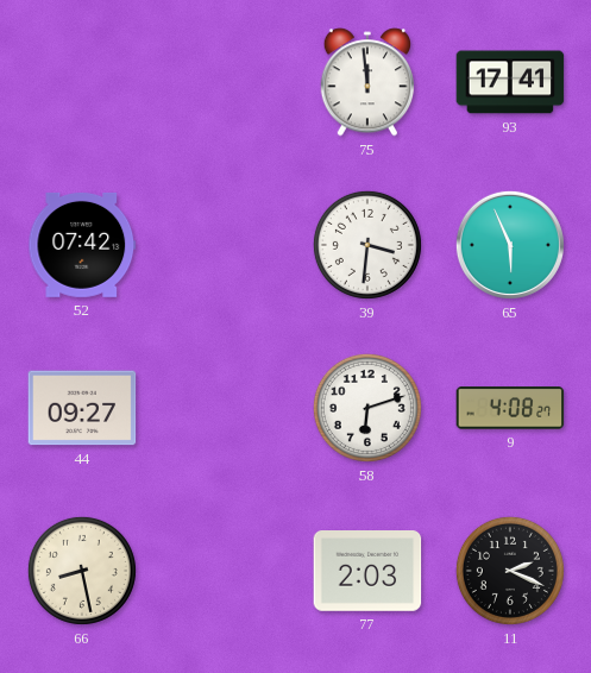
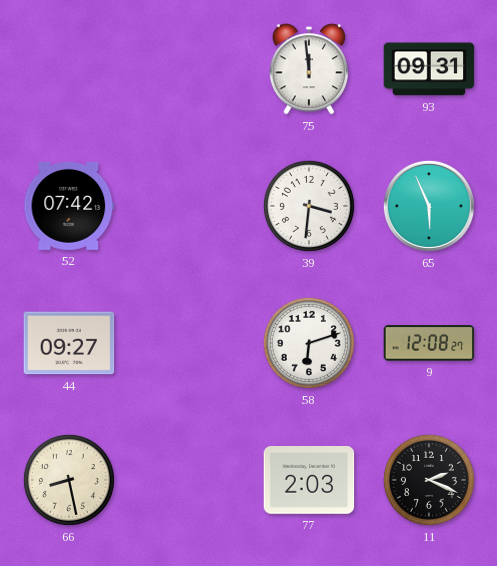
93: 17:41 -> 09:31
9: 4:08 -> 12:08
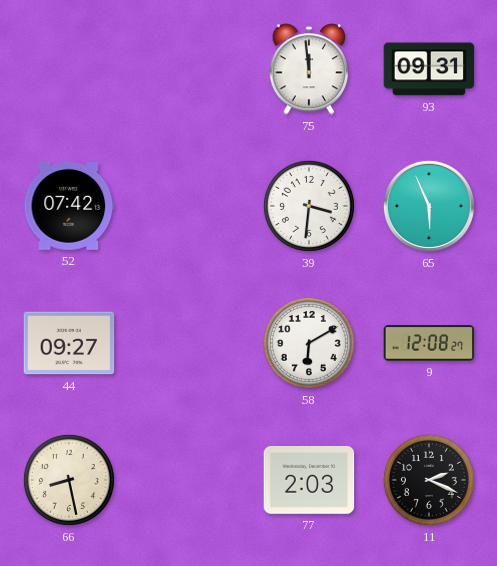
58: 6:12 -> 6:10
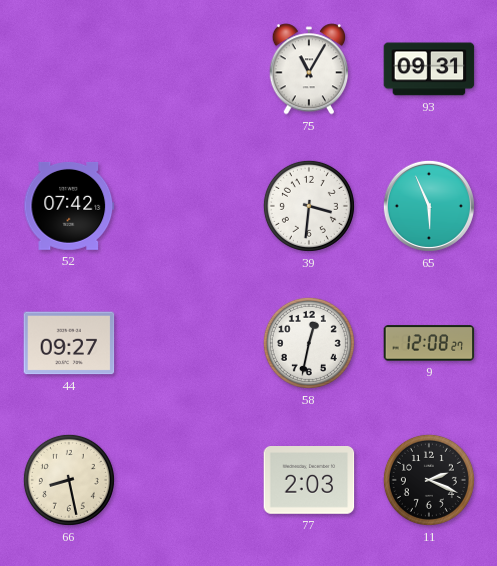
75: 11:59 -> 11:05
58: 6:10 -> 12:32
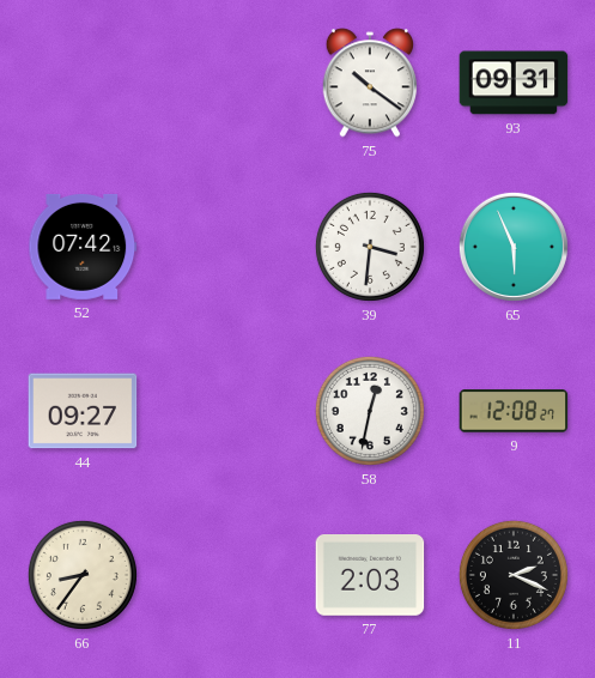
75: 11:05 -> 10:21
66: 8:28 -> 8:36
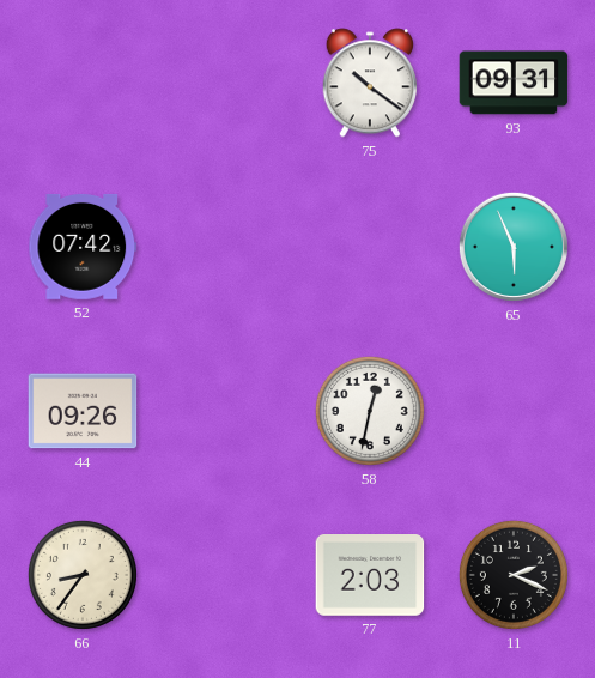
39: 3:31 -> none
44: 09:27 -> 09:26
9: 12:08 -> none
